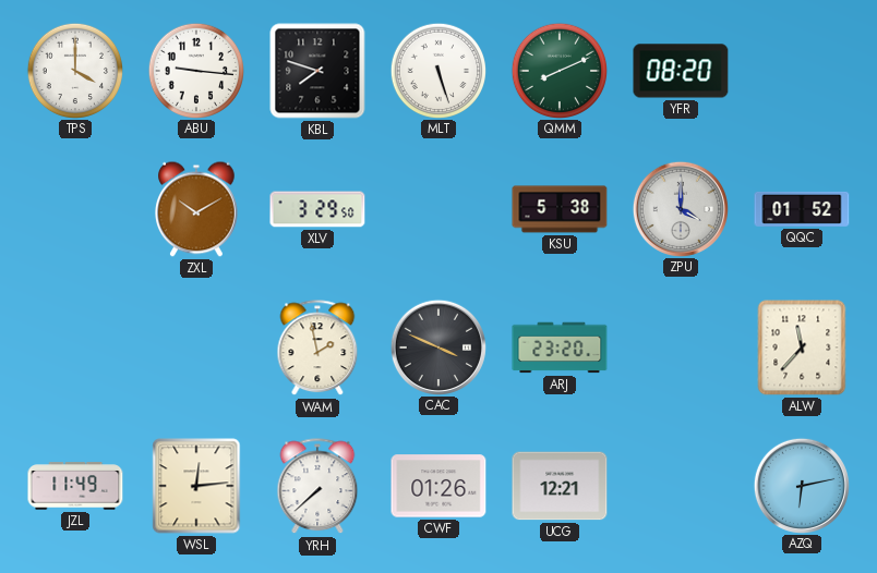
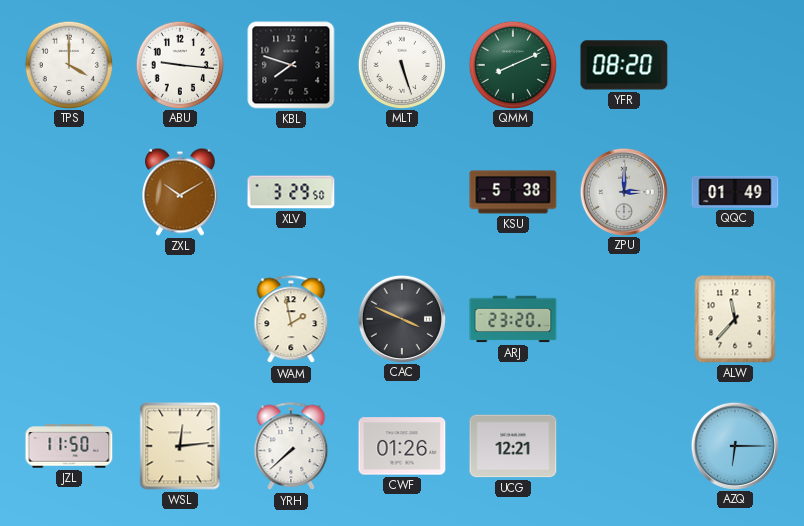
ZPU: 4:00 -> 3:00
QQC: 01:52 -> 01:49
JZL: 11:49 -> 11:50
AZQ: 6:13 -> 6:15
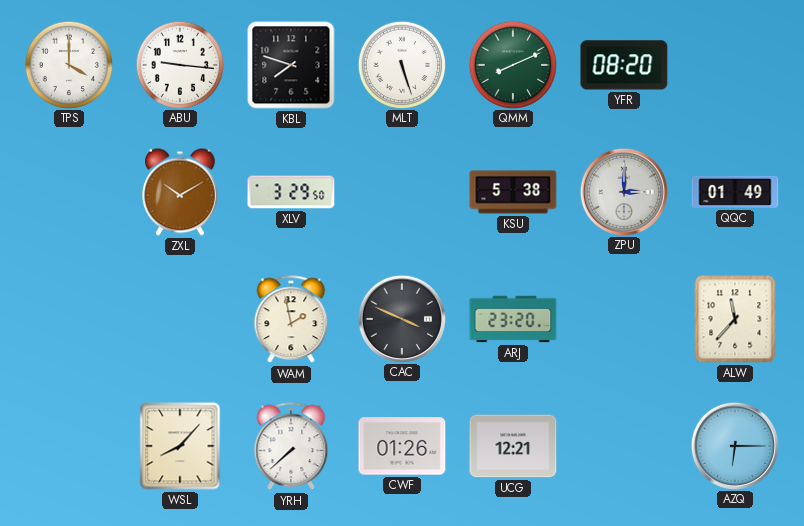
JZL: 11:50 -> none
WSL: 12:14 -> 8:07
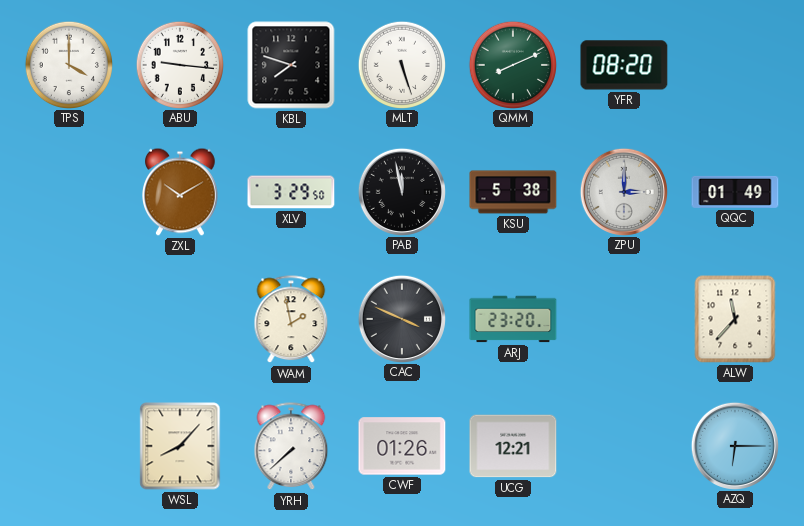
PAB: none -> 11:58
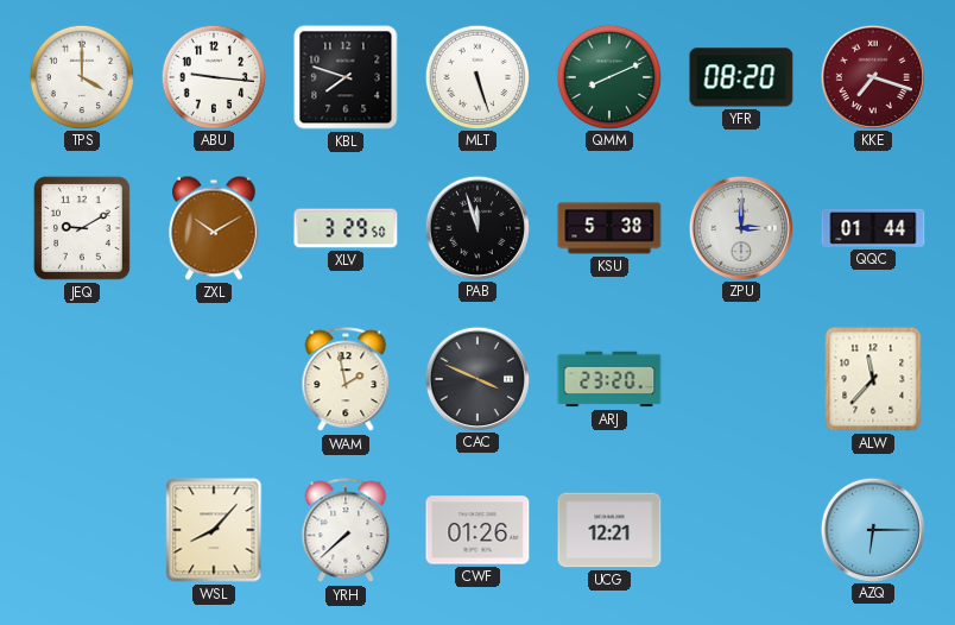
KKE: none -> 7:18
JEQ: none -> 9:10
PAB: 11:58 -> 11:57
QQC: 01:49 -> 01:44
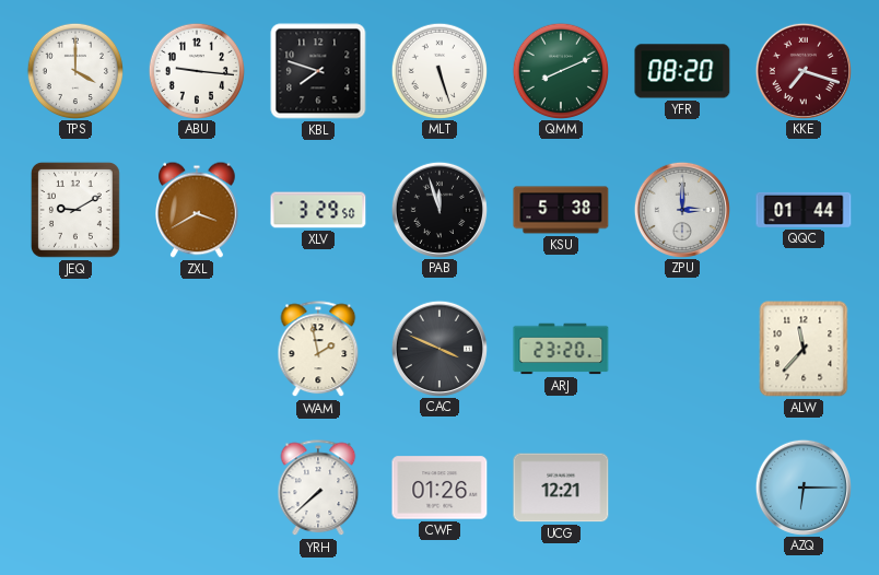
ZXL: 10:10 -> 3:40
WSL: 8:07 -> none
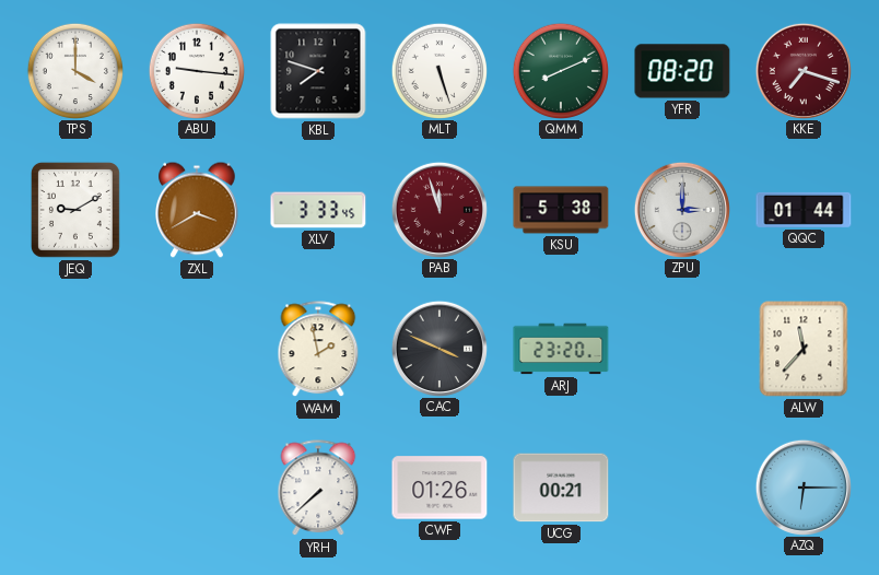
XLV: 3:29 -> 3:33
PAB dial: black -> burgundy
UCG: 12:21 -> 00:21
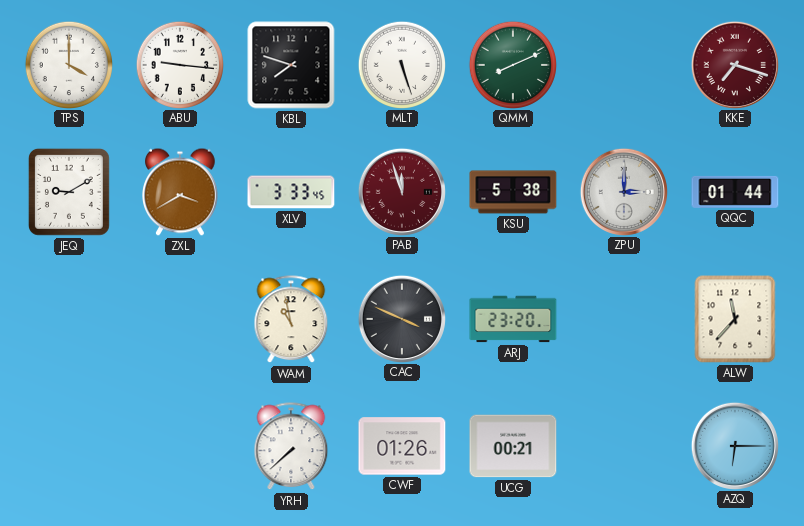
YFR: 08:20 -> none
WAM: 1:58 -> 10:58
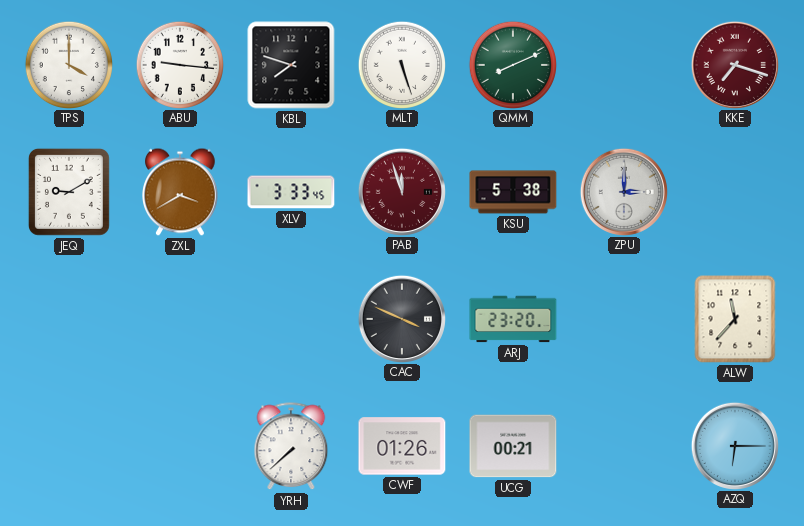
QQC: 01:44 -> none
WAM: 10:58 -> none
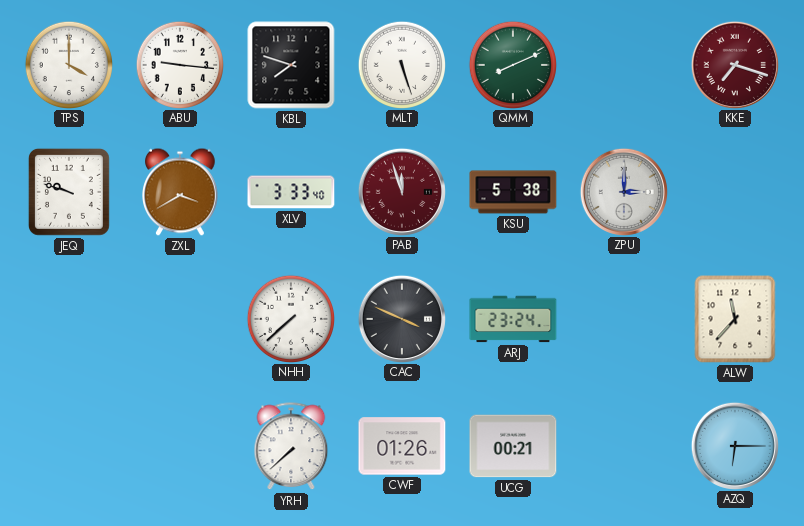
JEQ: 9:10 -> 9:48
XLV: 3:33:45 -> 3:33:40
NHH: none -> 7:38
ARJ: 23:20 -> 23:24
